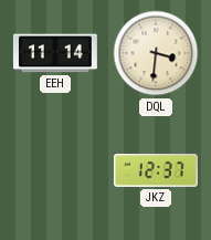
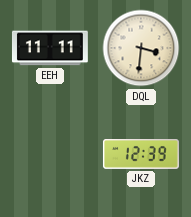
EEH: 11:14 -> 11:11
JKZ: 12:37 -> 12:39
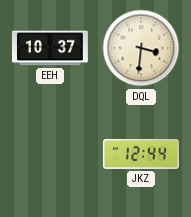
EEH: 11:11 -> 10:37
JKZ: 12:39 -> 12:44
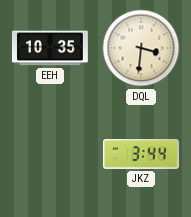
EEH: 10:37 -> 10:35
JKZ: 12:44 -> 3:44
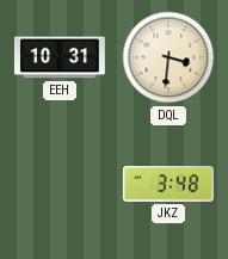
EEH: 10:35 -> 10:31
JKZ: 3:44 -> 3:48
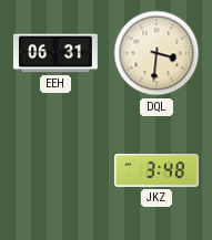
EEH: 10:31 -> 06:31
